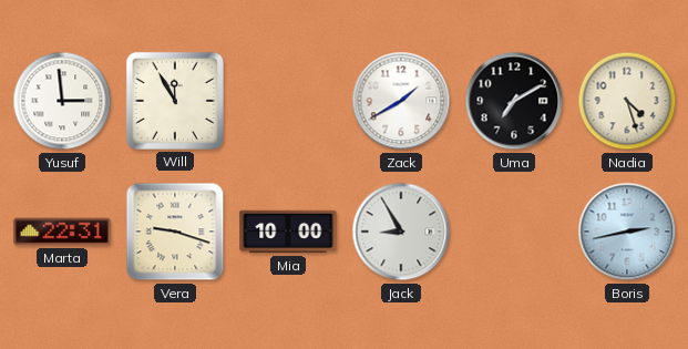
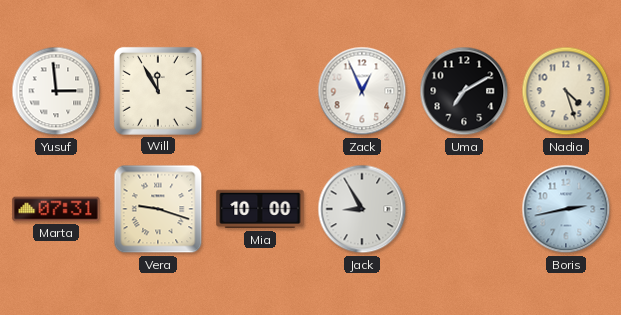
Zack: 1:40 -> 12:56
Marta: 22:31 -> 07:31
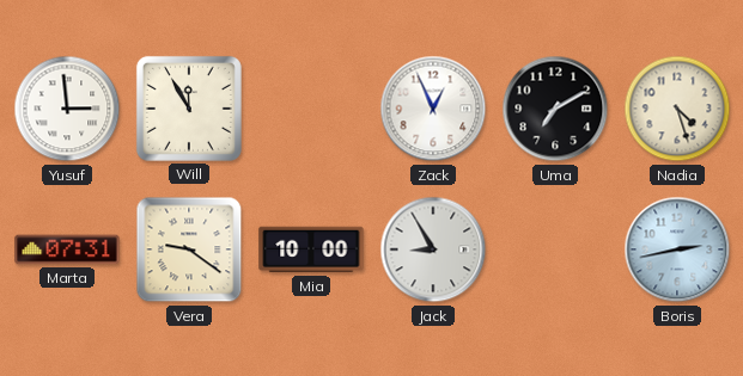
Vera: 9:18 -> 9:21
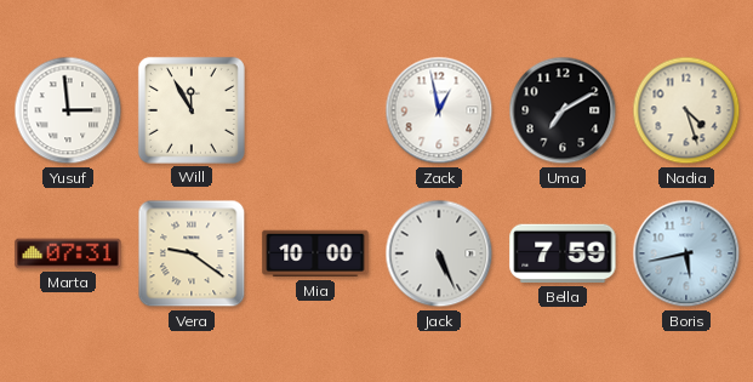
Zack: 12:56 -> 12:58
Jack: 8:55 -> 5:26
Bella: none -> 7:59
Boris: 2:43 -> 5:43
